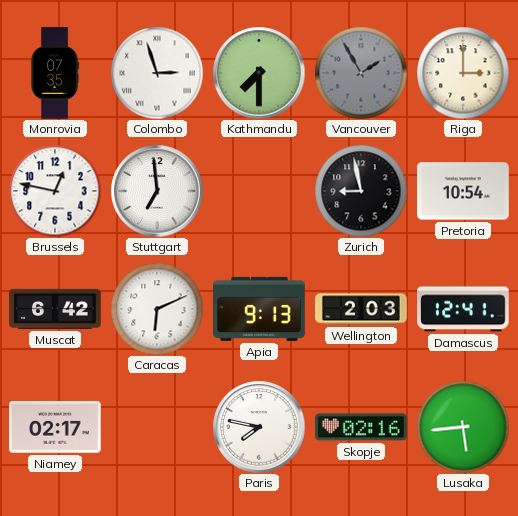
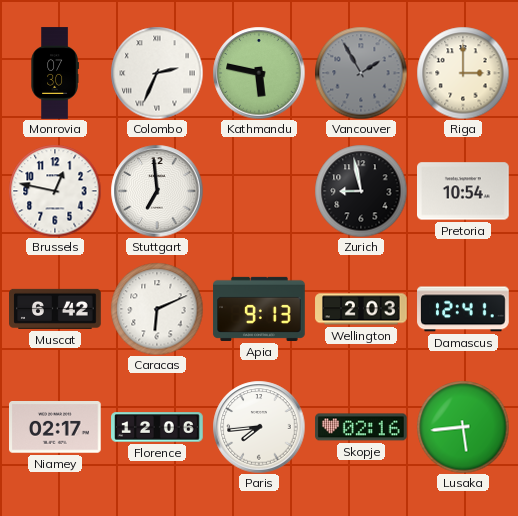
Monrovia: 07:35 -> 07:30
Colombo: 2:57 -> 2:34
Kathmandu: 7:30 -> 5:47
Florence: none -> 12:06
Paris: 7:47 -> 7:44
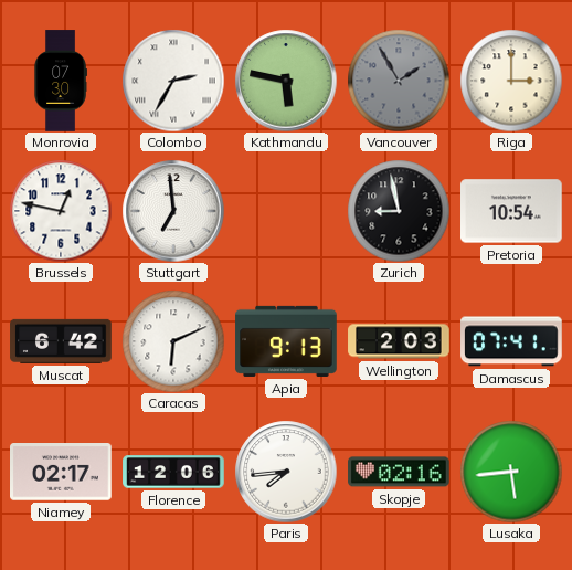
Colombo: 2:34 -> 2:35
Damascus: 12:41 -> 07:41
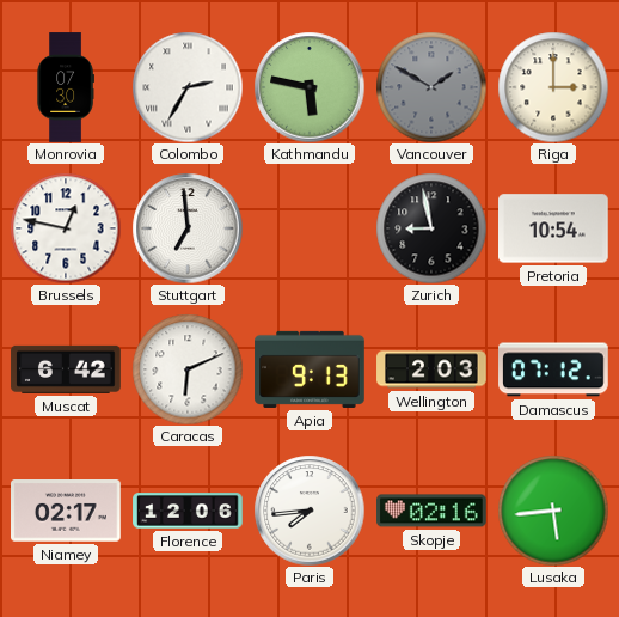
Vancouver: 1:55 -> 1:50
Damascus: 07:41 -> 07:12
